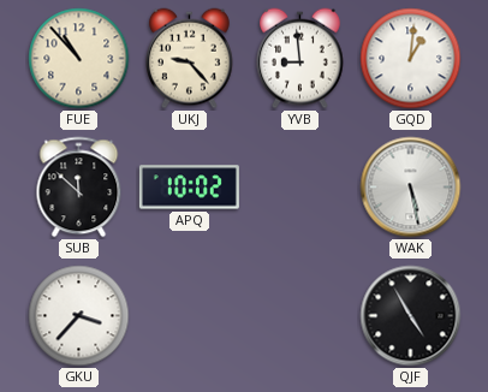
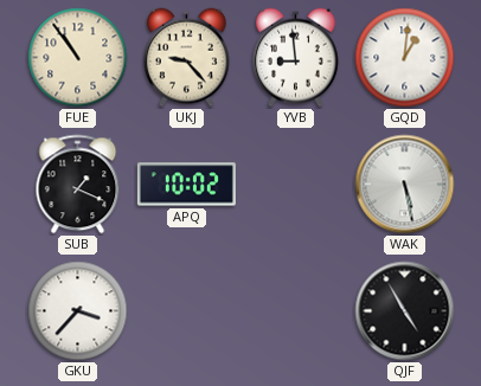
FUE: 10:53 -> 10:54
SUB: 11:52 -> 1:19
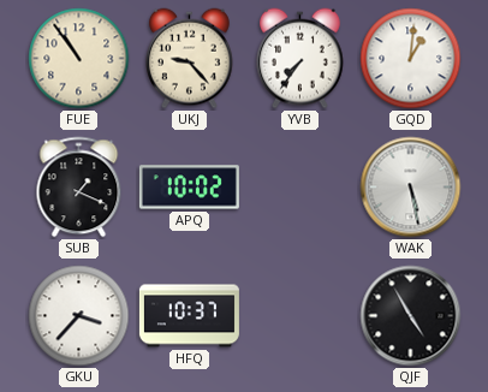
YVB: 8:59 -> 7:36
HFQ: none -> 10:37
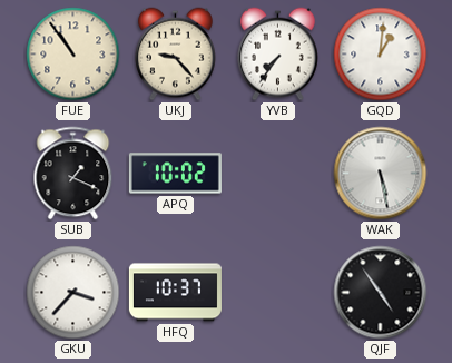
QJF: 4:55 -> 4:54
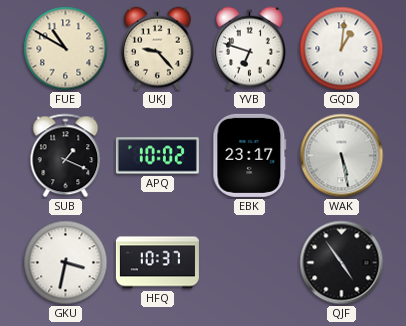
FUE: 10:54 -> 10:50
YVB: 7:36 -> 6:48
EBK: none -> 23:17
GKU: 3:37 -> 3:32
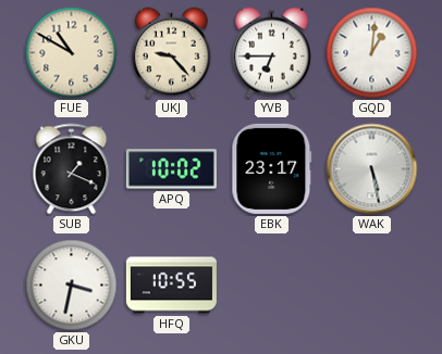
YVB: 6:48 -> 6:45
HFQ: 10:37 -> 10:55
QJF: 4:54 -> none
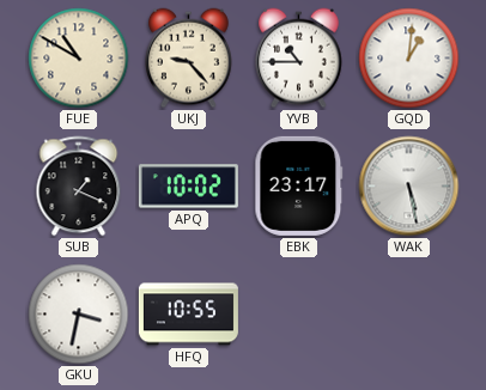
YVB: 6:45 -> 10:45
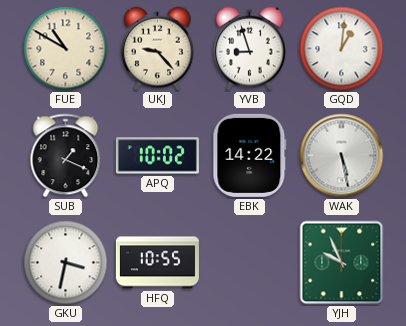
YVB: 10:45 -> 8:57
EBK: 23:17 -> 14:22
YJH: none -> 9:56
